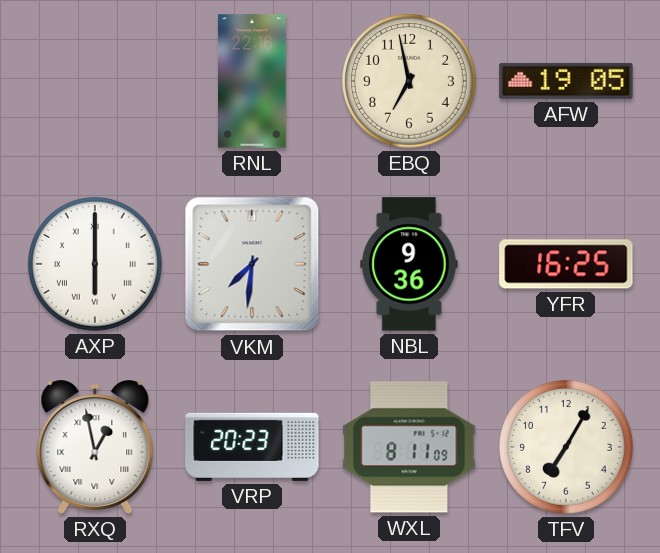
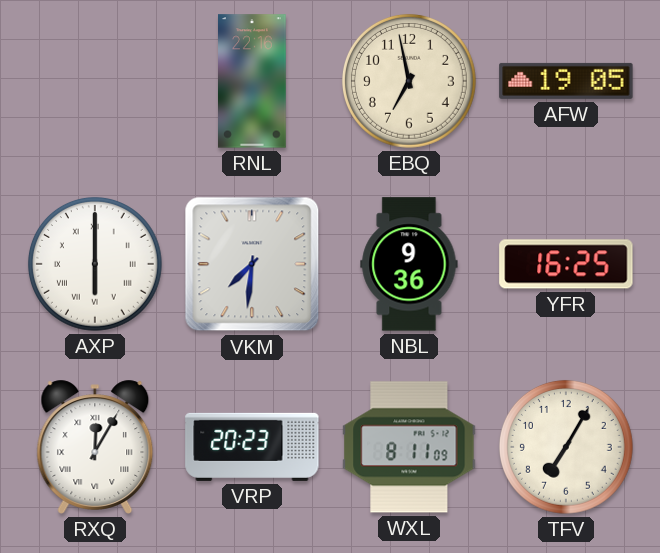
RXQ: 12:58 -> 12:05
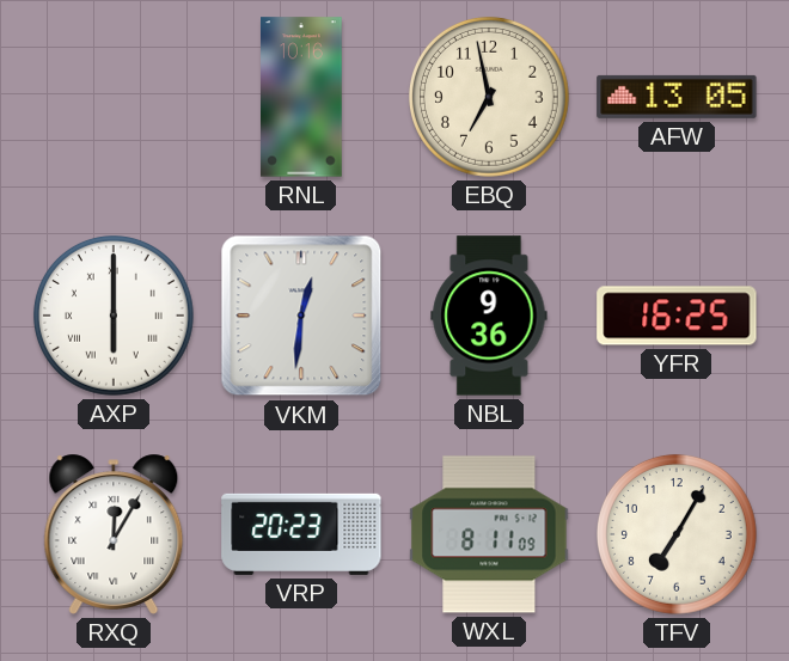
RNL: 22:16 -> 10:16
AFW: 19:05 -> 13:05
VKM: 7:31 -> 12:31
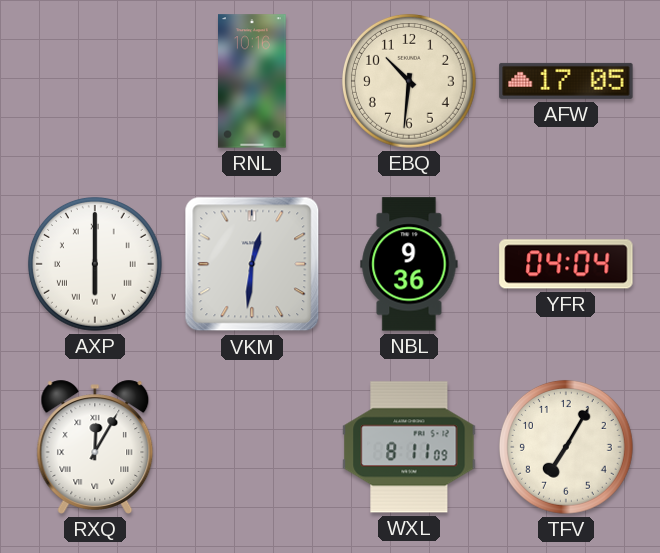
EBQ: 6:58 -> 10:31
AFW: 13:05 -> 17:05
YFR: 16:25 -> 04:04
VRP: 20:23 -> none
